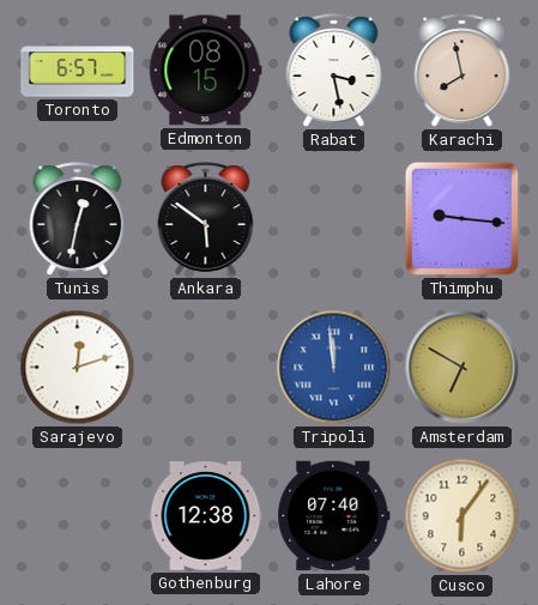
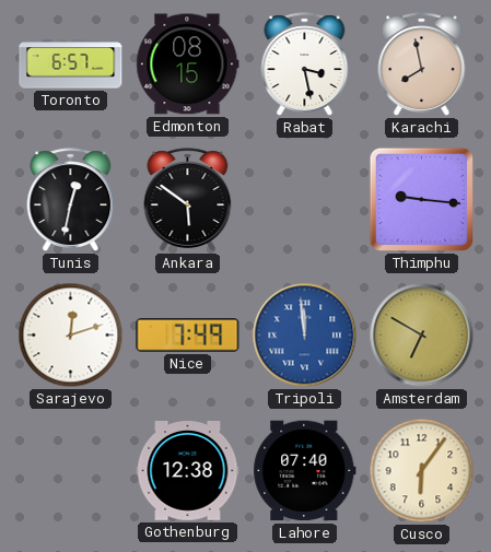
Nice: none -> 7:49
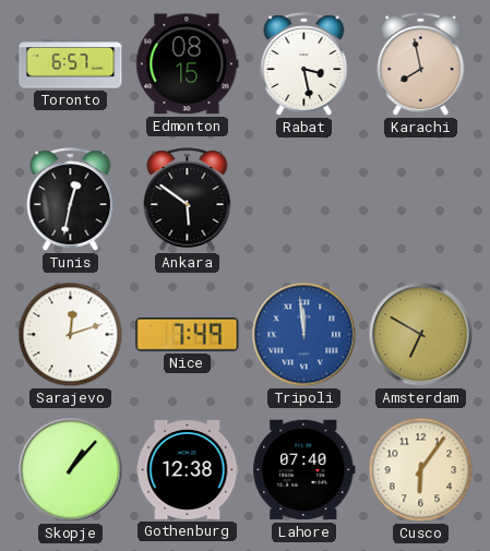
Thimphu: 9:16 -> none
Skopje: none -> 1:07
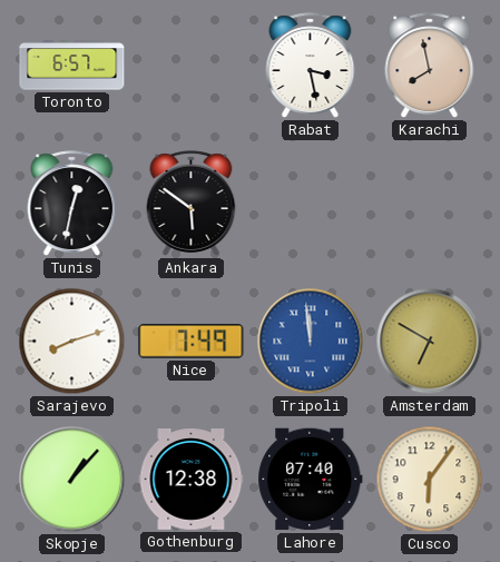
Edmonton: 08:15 -> none
Sarajevo: 12:12 -> 8:12
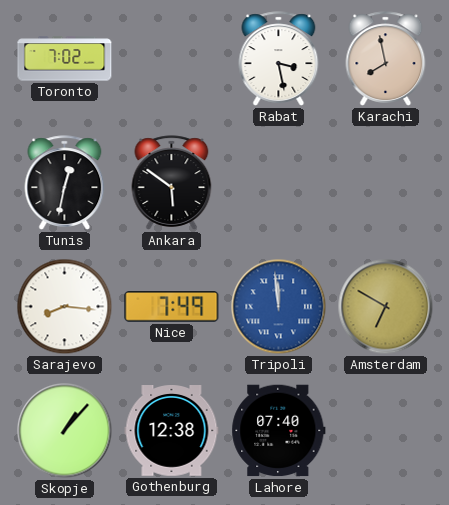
Toronto: 6:57 -> 7:02
Sarajevo: 8:12 -> 8:16
Cusco: 6:06 -> none
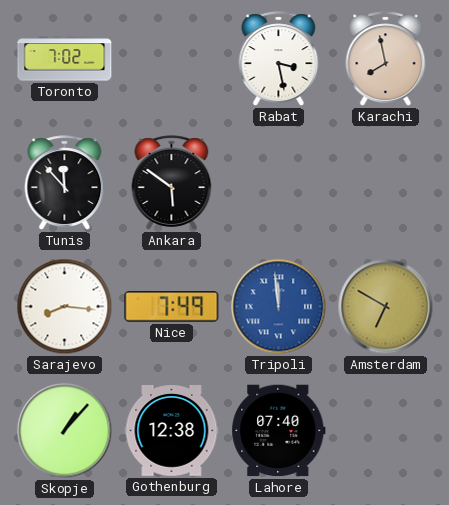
Tunis: 12:32 -> 11:53
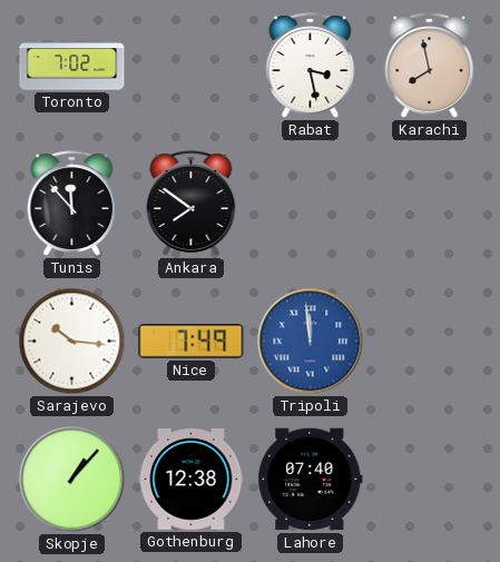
Ankara: 5:51 -> 7:51
Sarajevo: 8:16 -> 10:16
Amsterdam: 6:50 -> none
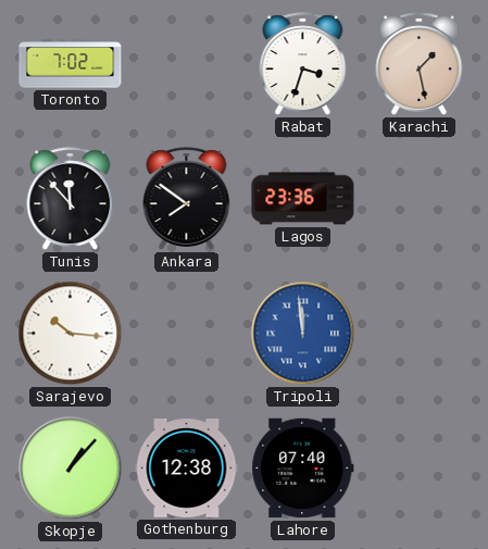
Rabat: 3:28 -> 3:33
Karachi: 7:58 -> 1:28
Lagos: none -> 23:36
Nice: 7:49 -> none
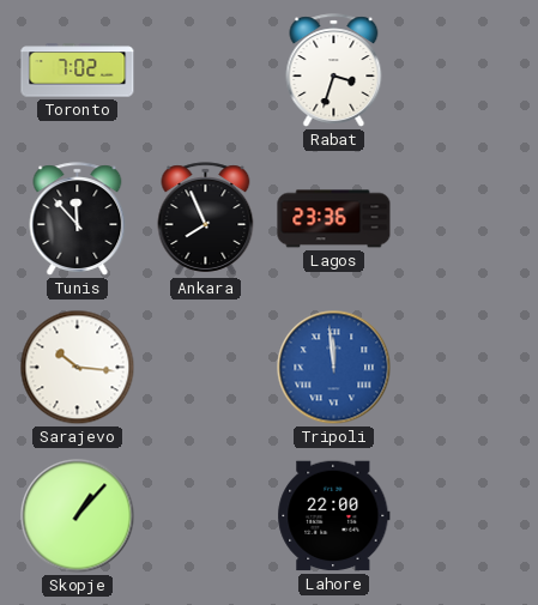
Karachi: 1:28 -> none
Ankara: 7:51 -> 7:56
Gothenburg: 12:38 -> none
Lahore: 07:40 -> 22:00
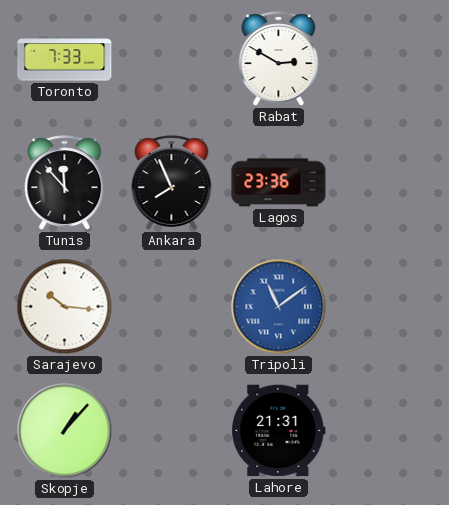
Toronto: 7:02 -> 7:33
Rabat: 3:33 -> 2:50
Tripoli: 11:59 -> 11:09
Lahore: 22:00 -> 21:31
